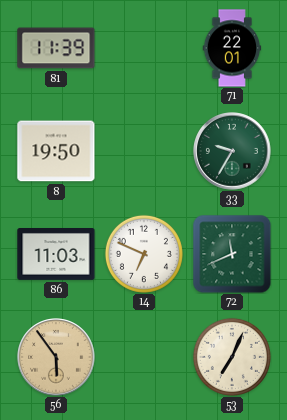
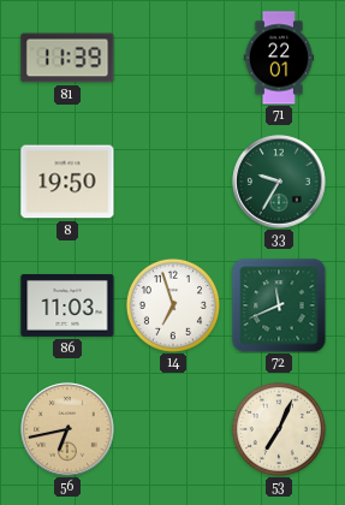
14: 6:49 -> 6:57
56: 5:54 -> 6:43
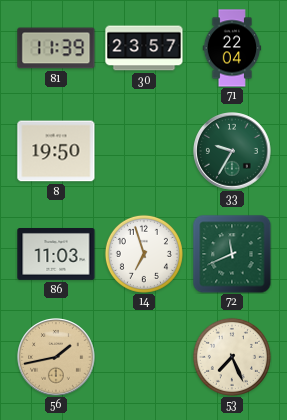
30: none -> 23:57
71: 22:01 -> 22:04
56: 6:43 -> 1:43
53: 7:04 -> 7:26
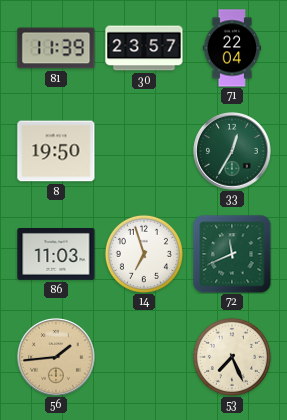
33: 9:35 -> 12:35
56: 1:43 -> 1:44
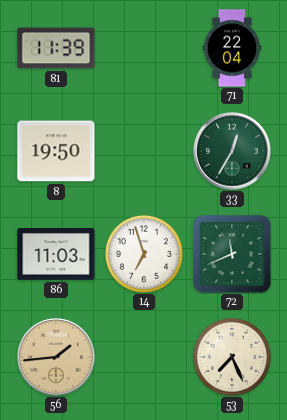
30: 23:57 -> none
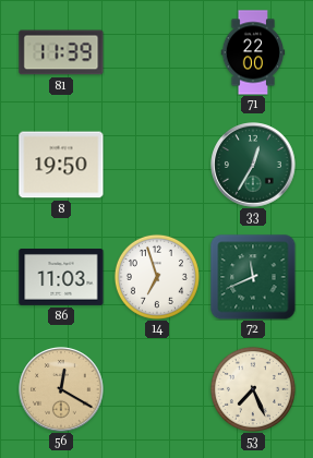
71: 22:04 -> 22:00
56: 1:44 -> 12:20
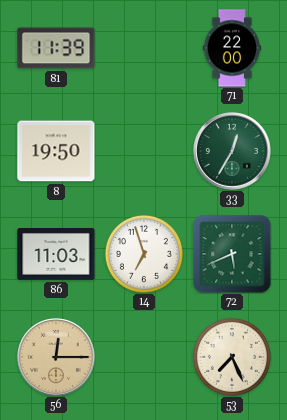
72: 11:41 -> 5:41
56: 12:20 -> 12:15
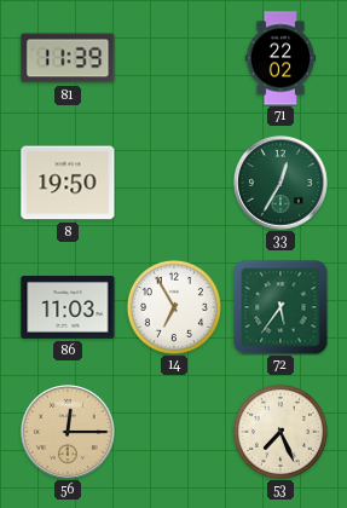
71: 22:00 -> 22:02
14: 6:57 -> 6:55
72: 5:41 -> 5:36
